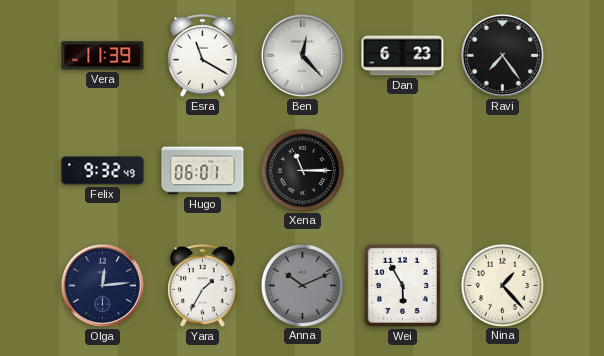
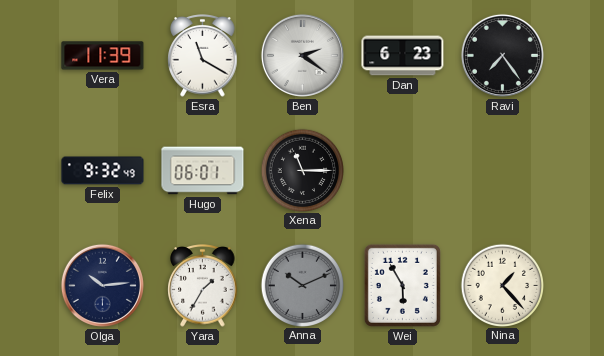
Ben: 12:23 -> 2:21
Olga: 12:14 -> 10:14
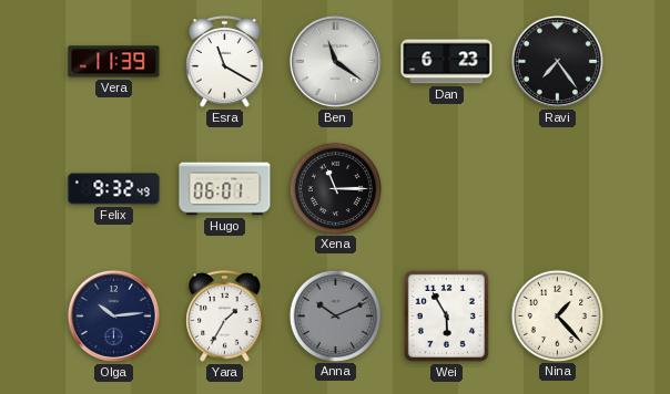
Ben: 2:21 -> 11:21
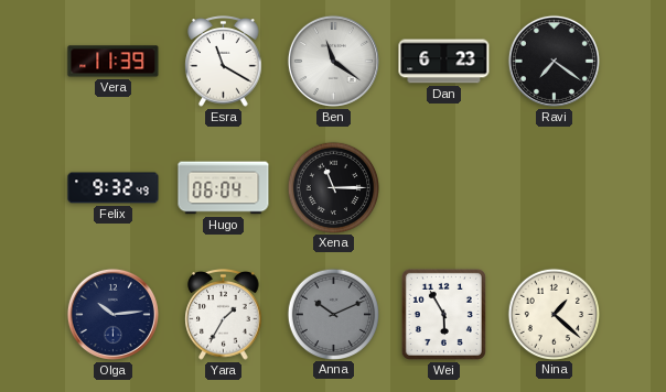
Ravi: 7:24 -> 7:21
Hugo: 06:01 -> 06:04
Nina: 1:23 -> 1:22
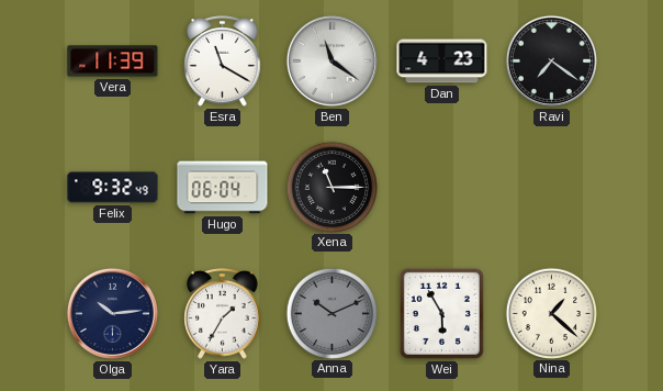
Dan: 6:23 -> 4:23
